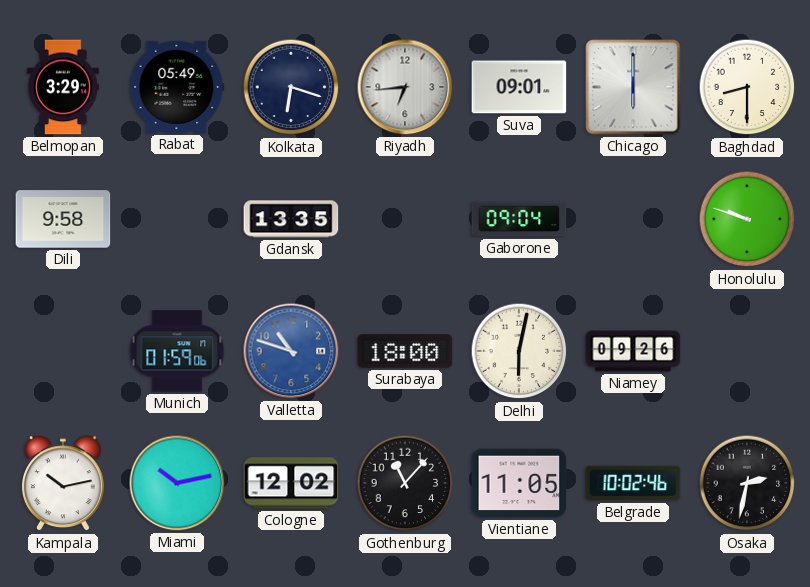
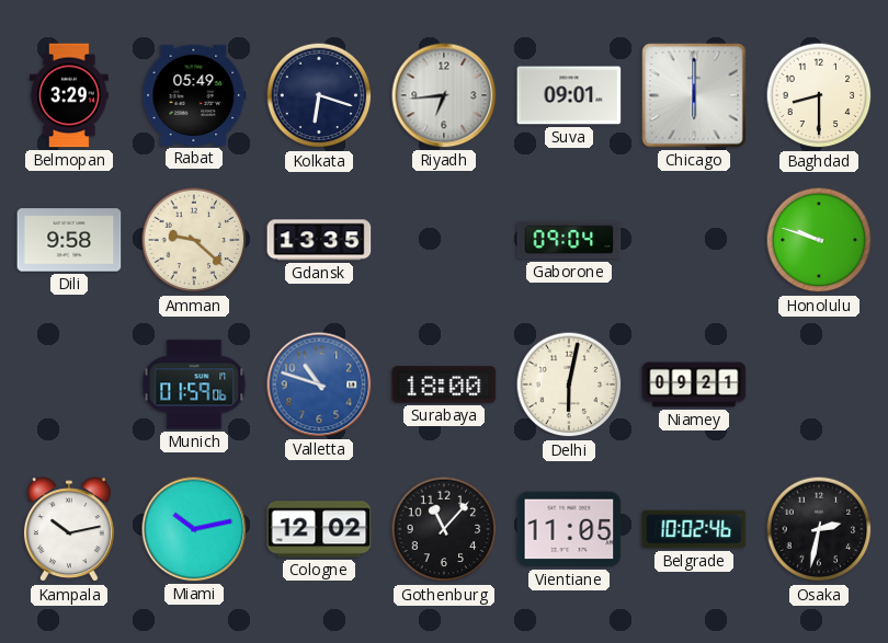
Amman: none -> 9:22
Niamey: 09:26 -> 09:21
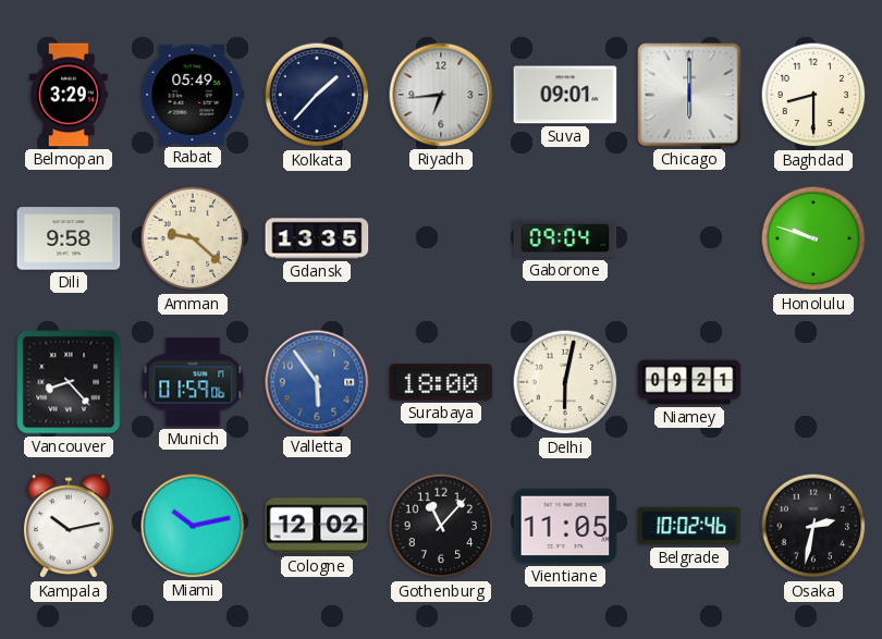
Kolkata: 6:18 -> 1:37
Vancouver: none -> 8:23
Valletta: 10:48 -> 5:54
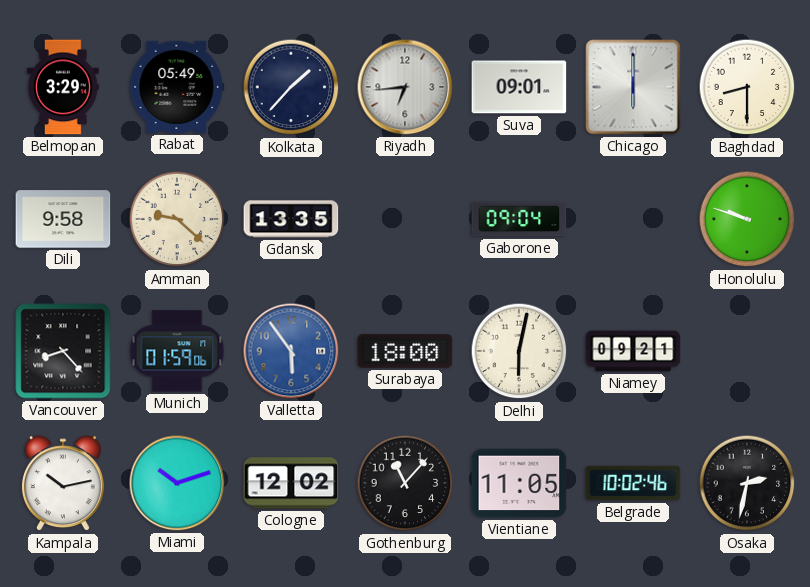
Miami: 10:13 -> 10:12
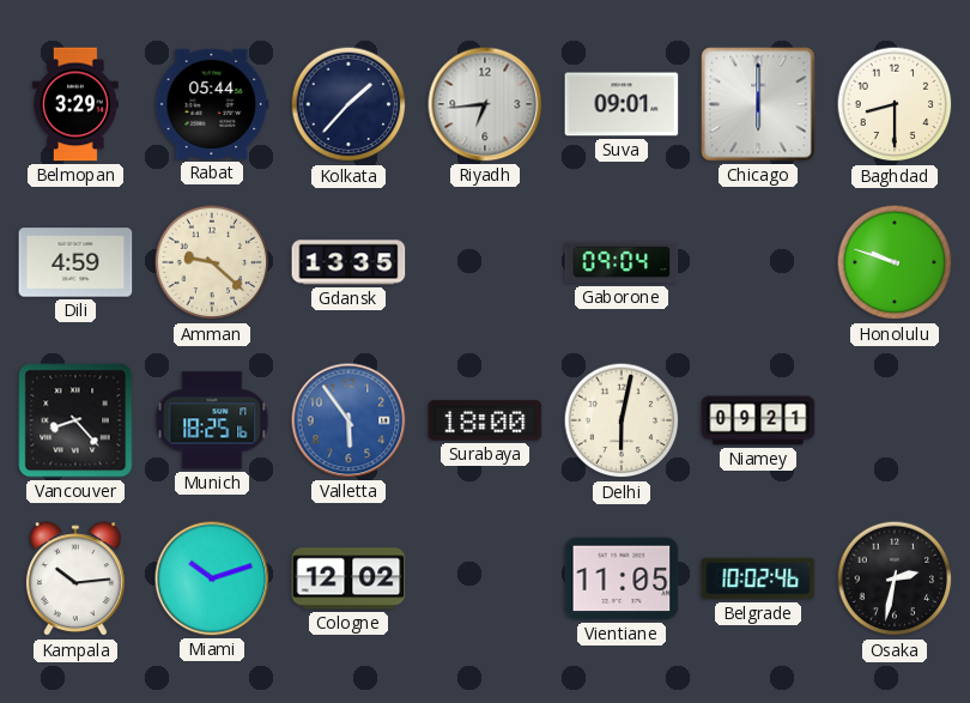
Rabat: 05:49 -> 05:44
Dili: 9:58 -> 4:59
Munich: 01:59 -> 18:25
Kampala: 10:13 -> 10:14
Gothenburg: 11:07 -> none
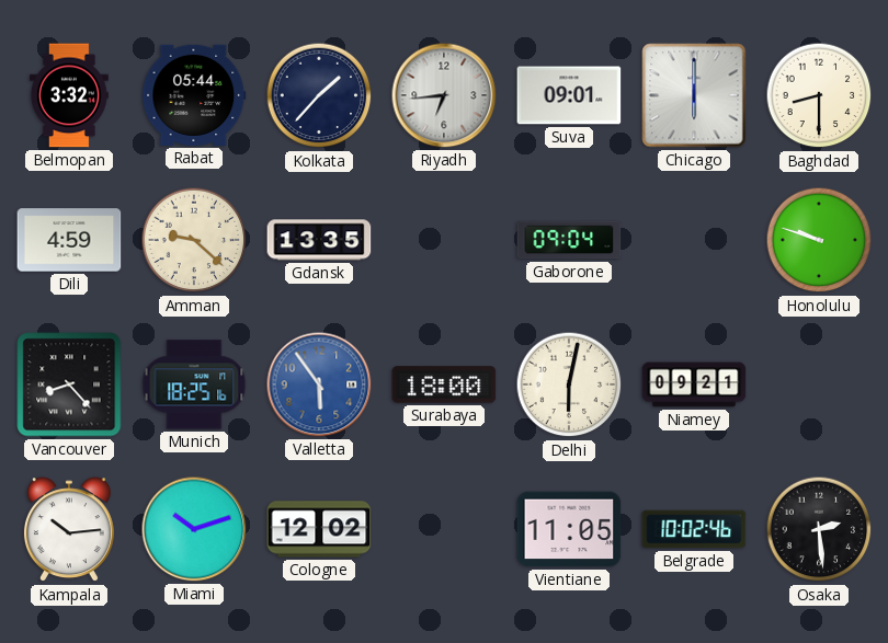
Belmopan: 3:29 -> 3:32
Osaka: 2:32 -> 2:29
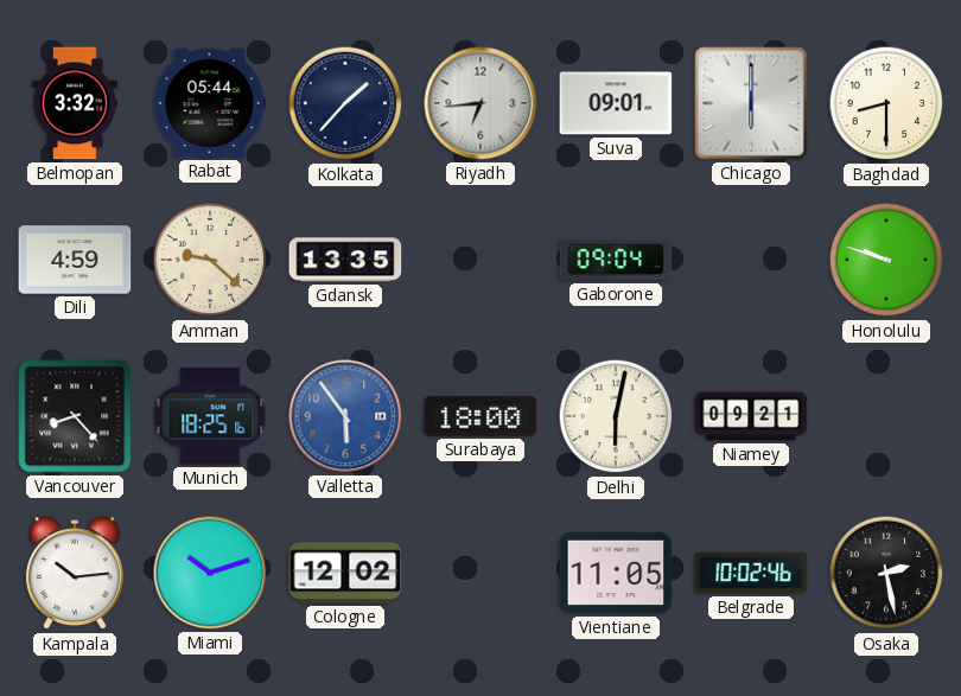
Osaka: 2:29 -> 2:28
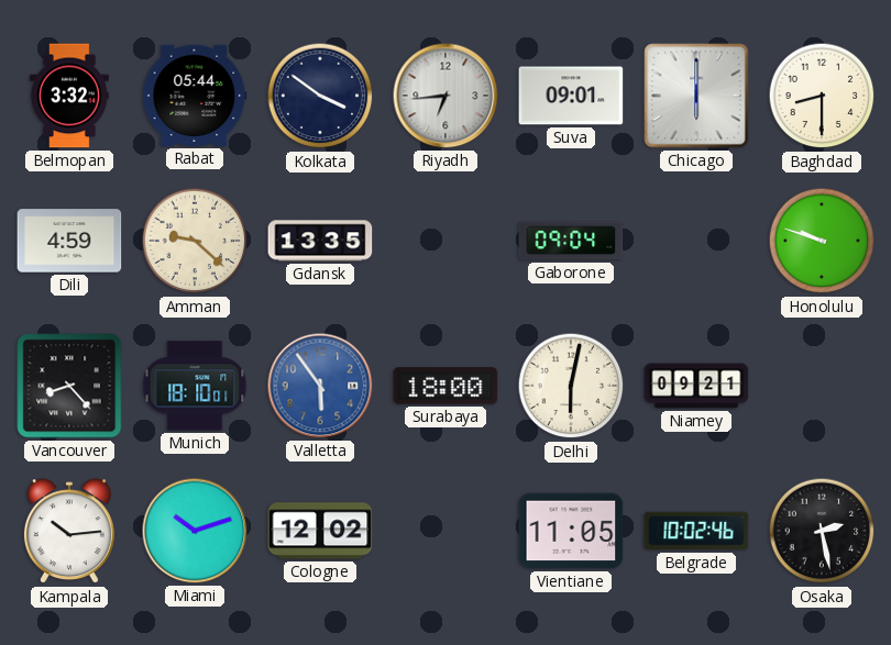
Kolkata: 1:37 -> 3:51
Munich: 18:25 -> 18:10
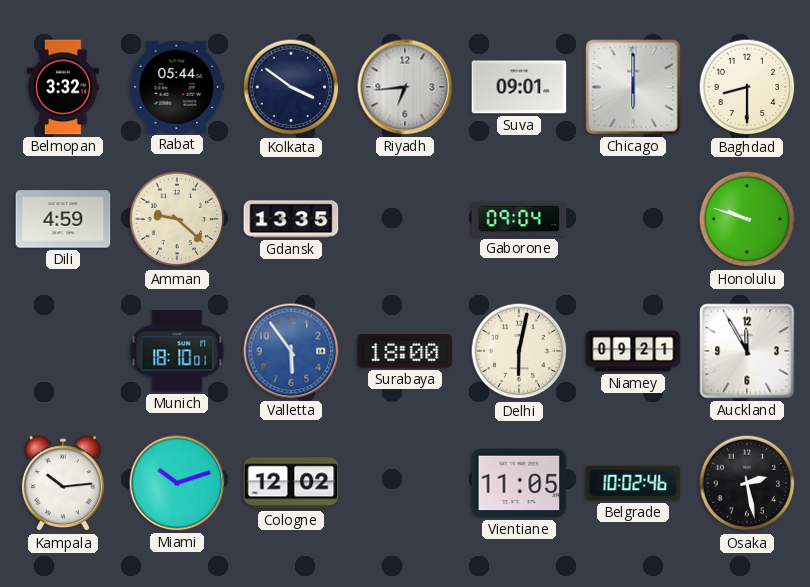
Vancouver: 8:23 -> none
Auckland: none -> 11:55
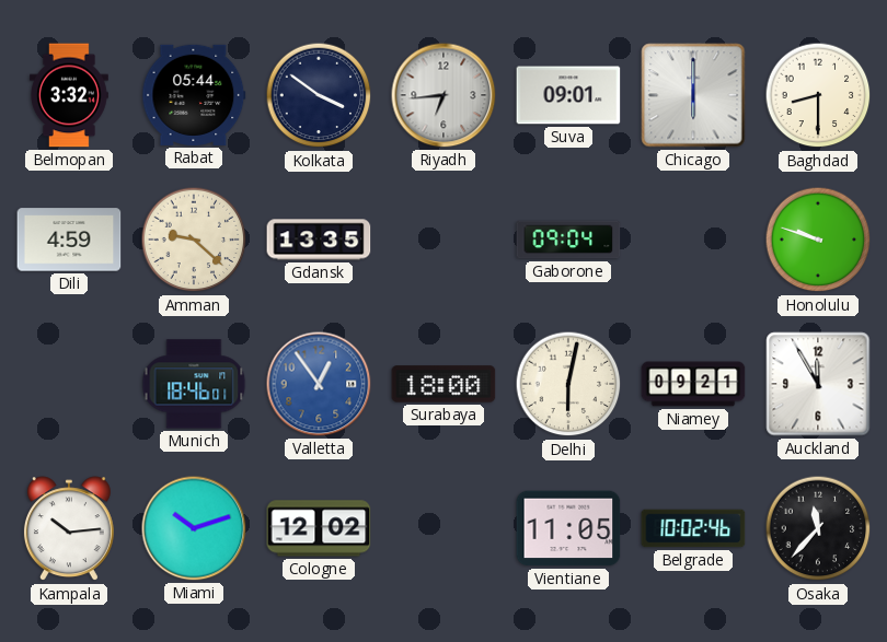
Munich: 18:10 -> 18:46
Valletta: 5:54 -> 12:54
Osaka: 2:28 -> 11:37
